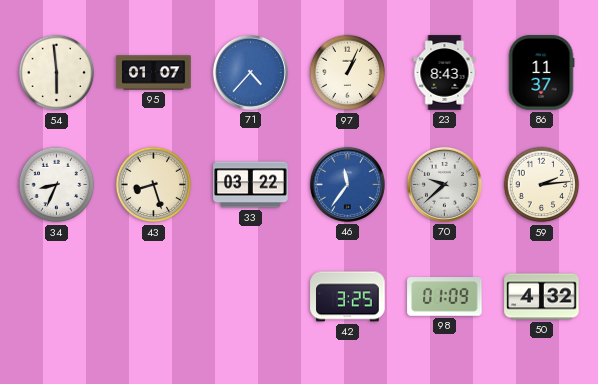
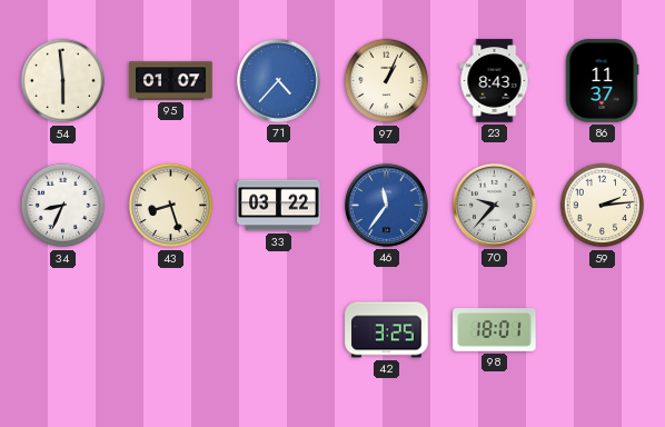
70: 9:38 -> 9:37
98: 01:09 -> 18:01
50: 4:32 -> none
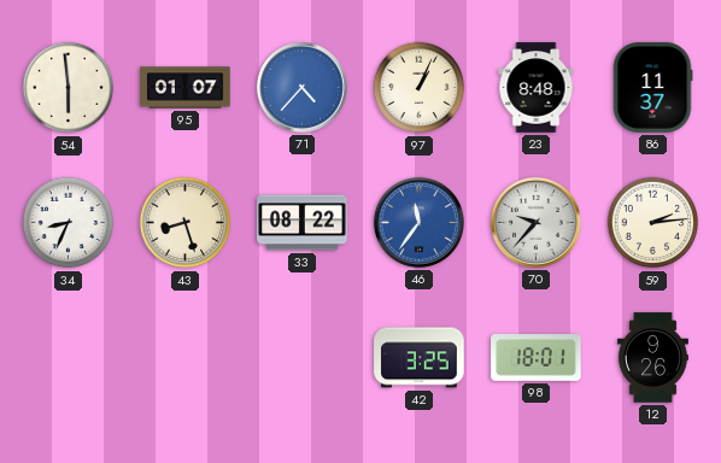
23: 8:43 -> 8:48
33: 03:22 -> 08:22
12: none -> 9:26
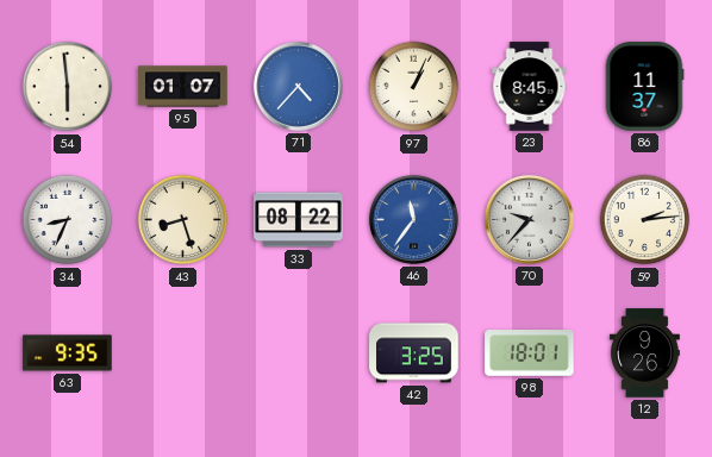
23: 8:48 -> 8:45
63: none -> 9:35
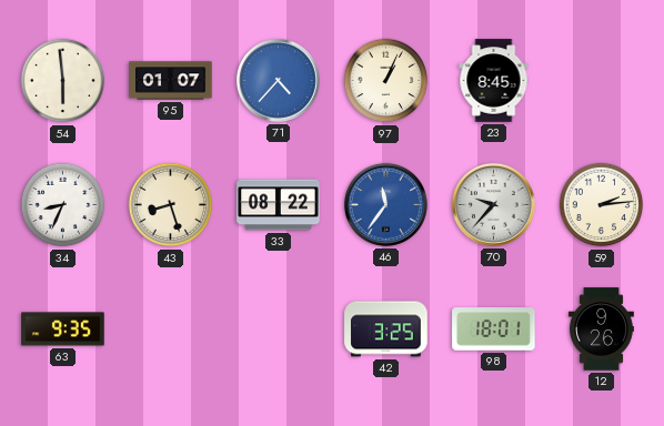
86: 11:37 -> none
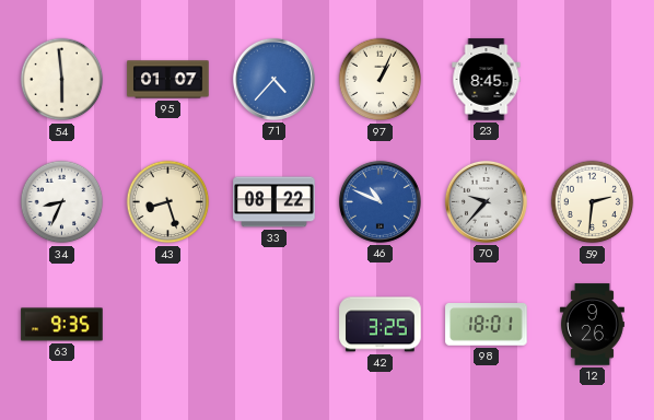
46: 11:36 -> 10:49
59: 2:14 -> 2:31
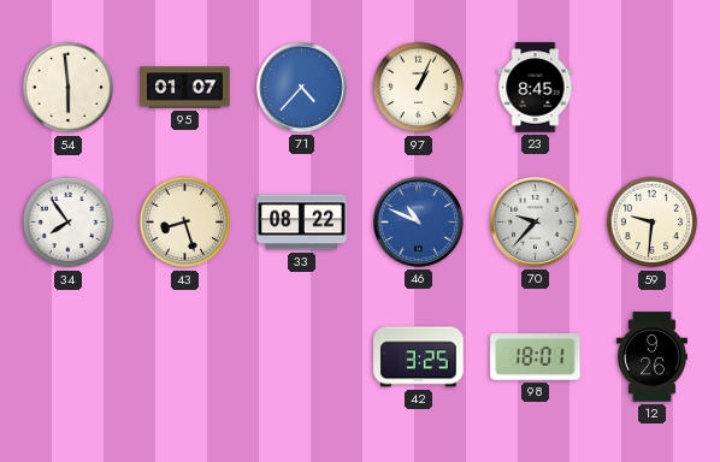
34: 8:34 -> 7:54
59: 2:31 -> 9:31
63: 9:35 -> none
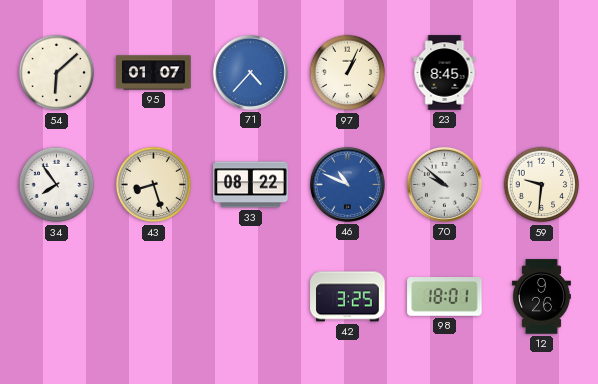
54: 5:59 -> 6:08
70: 9:37 -> 9:52
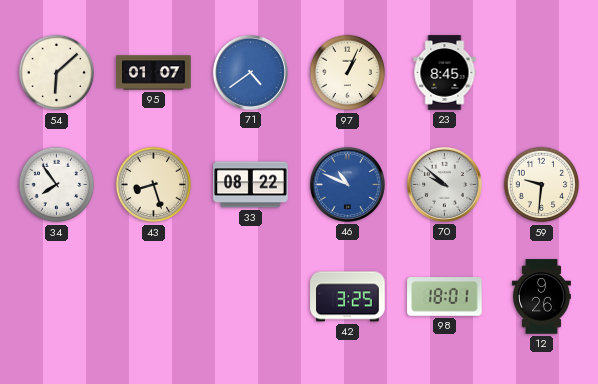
71: 4:37 -> 4:39
